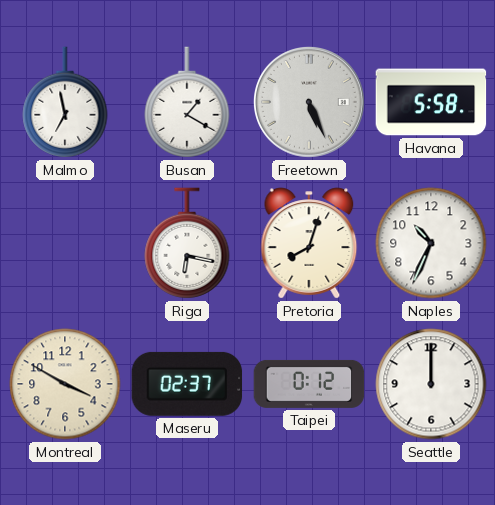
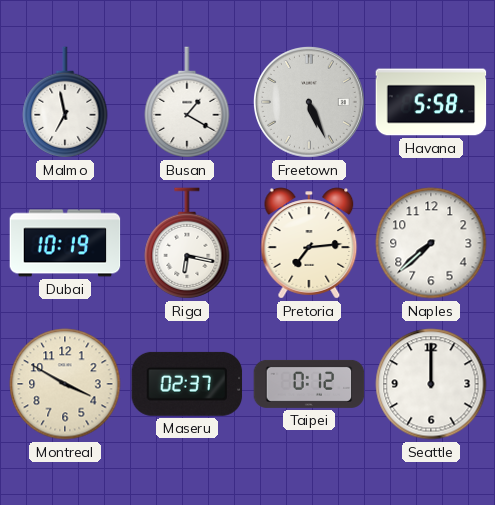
Dubai: none -> 10:19
Pretoria: 8:03 -> 7:14
Naples: 10:34 -> 7:38
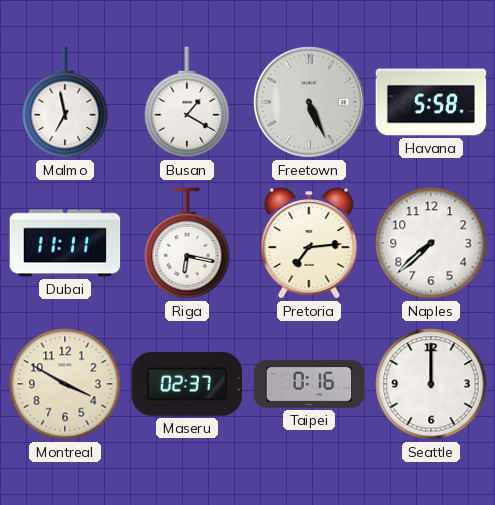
Dubai: 10:19 -> 11:11
Taipei: 0:12 -> 0:16
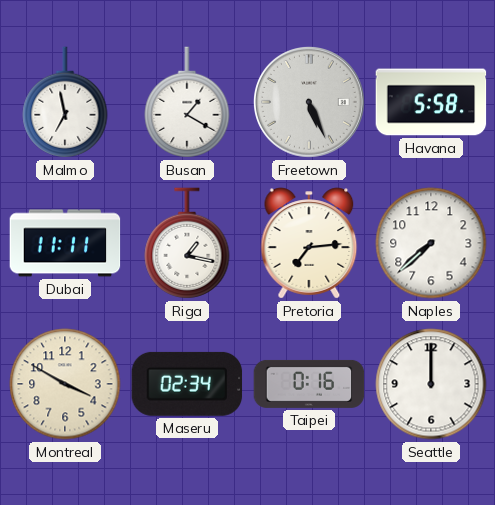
Riga: 6:17 -> 1:17
Maseru: 02:37 -> 02:34
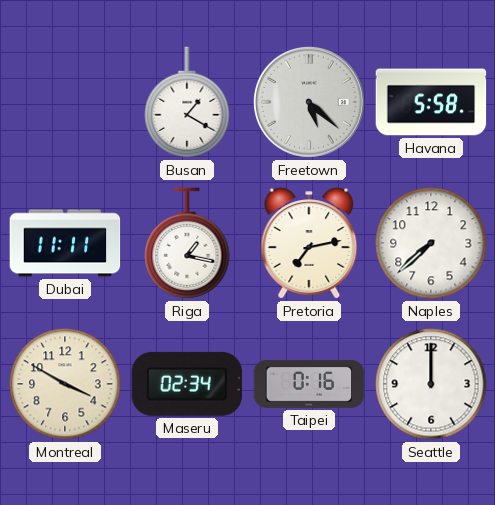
Malmo: 6:58 -> none
Freetown: 5:26 -> 5:22
Pretoria: 7:14 -> 7:13
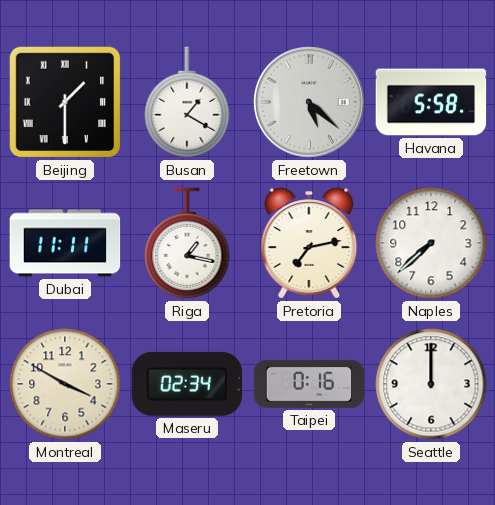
Beijing: none -> 1:30
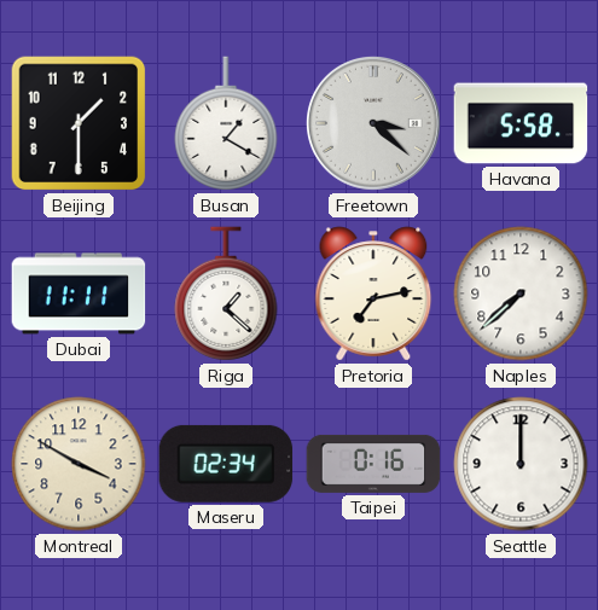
Beijing numerals: Roman -> Arabic
Freetown: 5:22 -> 3:22
Riga: 1:17 -> 1:22
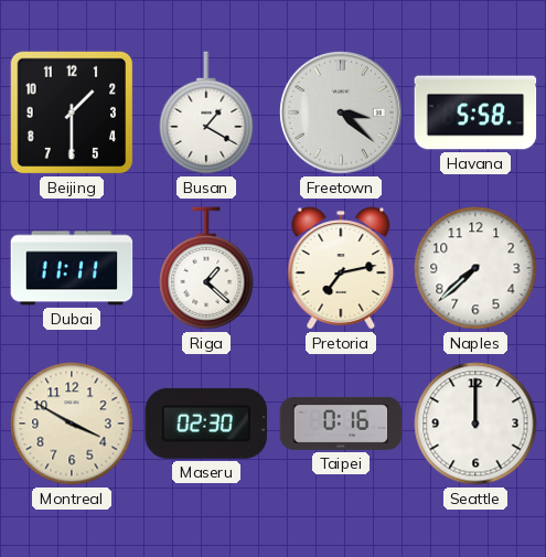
Maseru: 02:34 -> 02:30
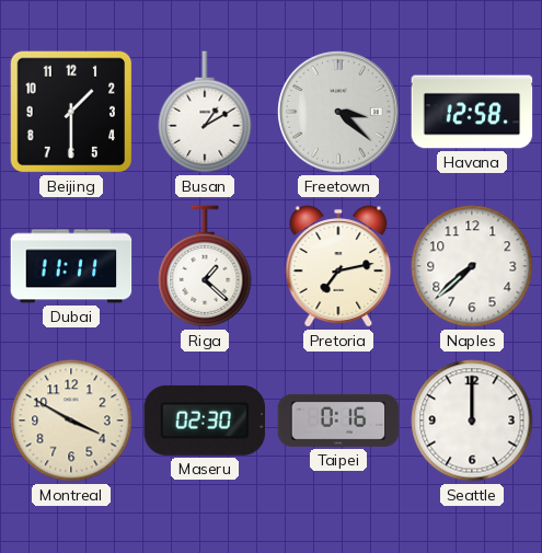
Busan: 1:20 -> 1:10
Havana: 5:58 -> 12:58
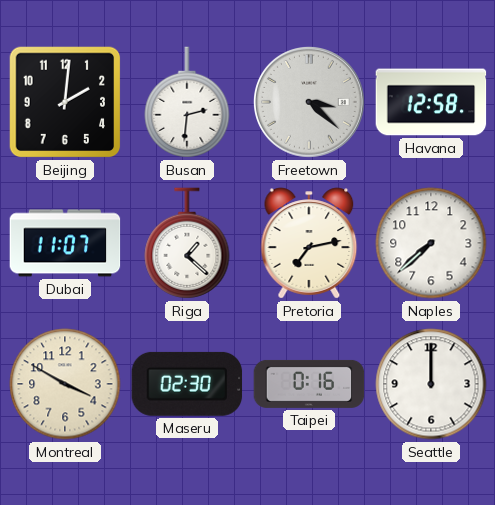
Beijing: 1:30 -> 2:01
Busan: 1:10 -> 2:31
Dubai: 11:11 -> 11:07
